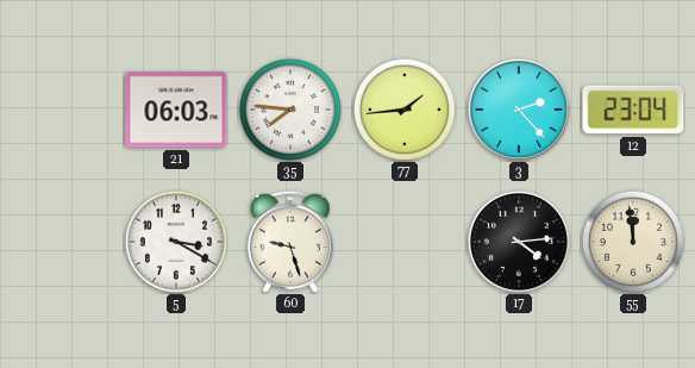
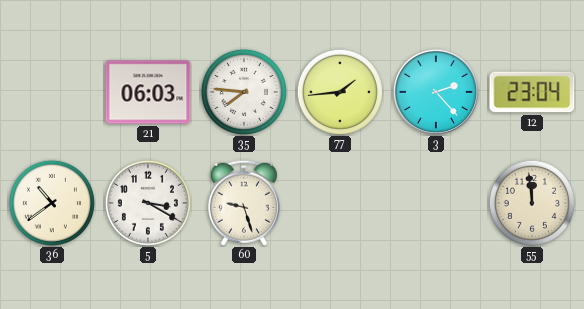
36: none -> 10:39
17: 4:14 -> none
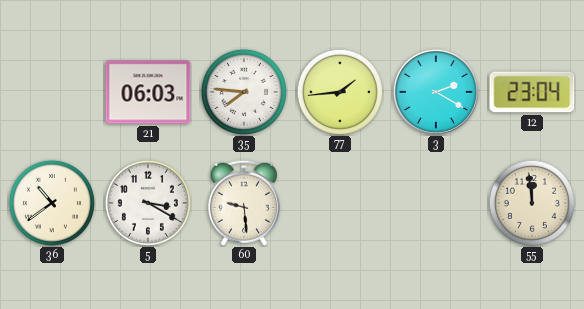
3: 2:23 -> 2:20
60: 9:27 -> 9:29
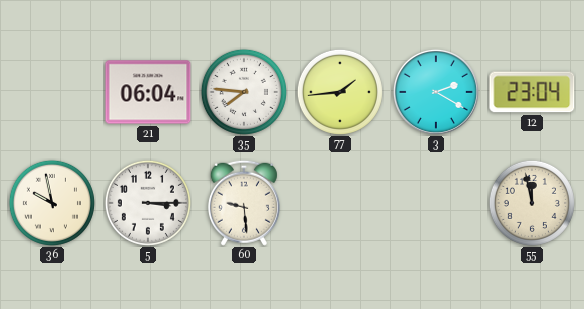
21: 06:03 -> 06:04
36: 10:39 -> 9:58
5: 3:20 -> 3:15
55: 11:59 -> 11:58
